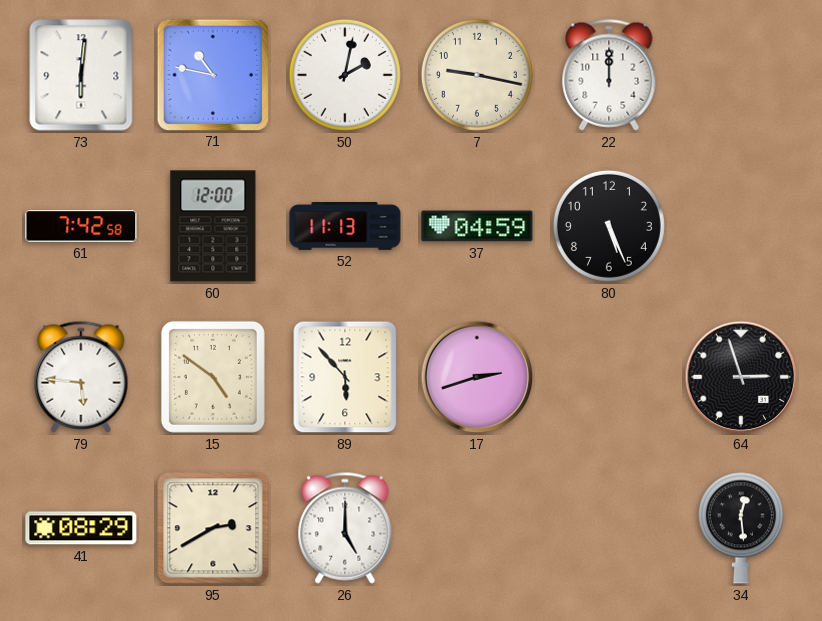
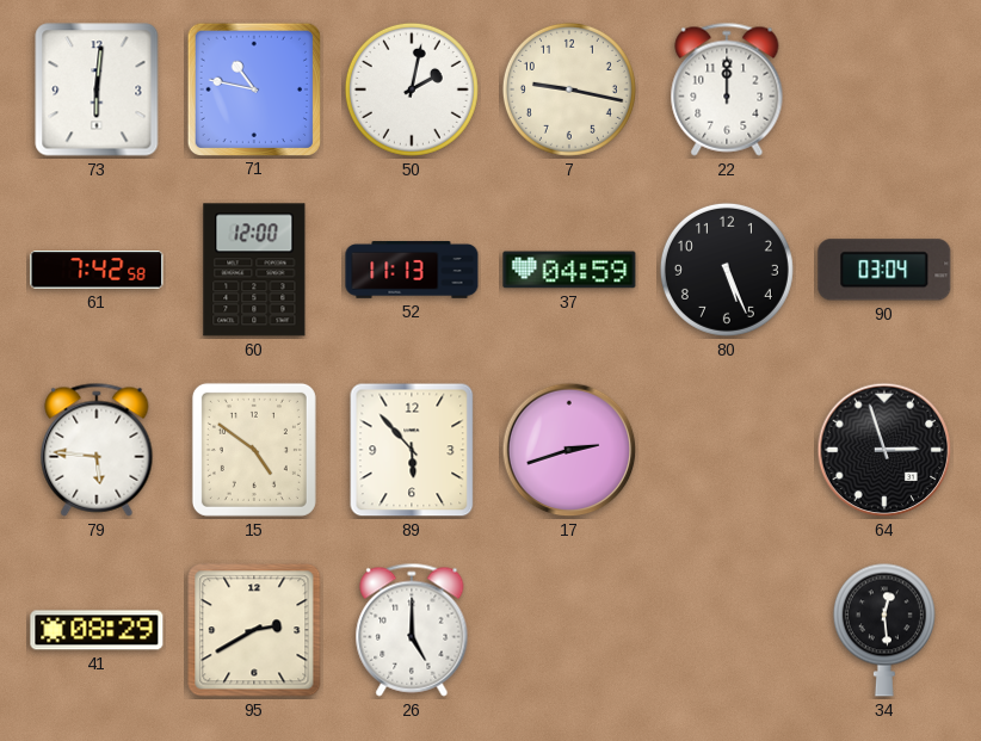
90: none -> 03:04
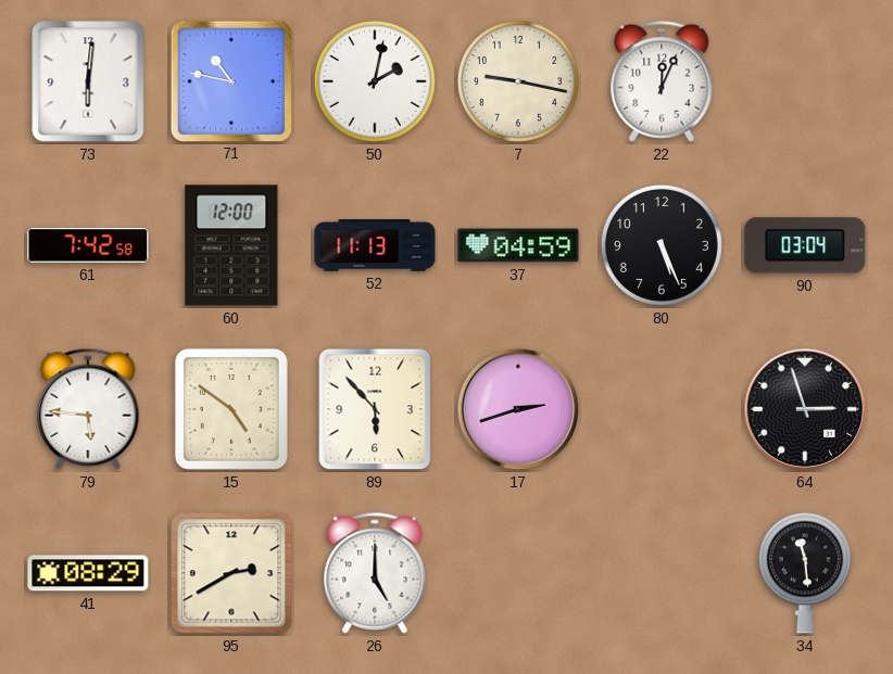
22: 12:00 -> 12:04
34: 12:29 -> 11:29
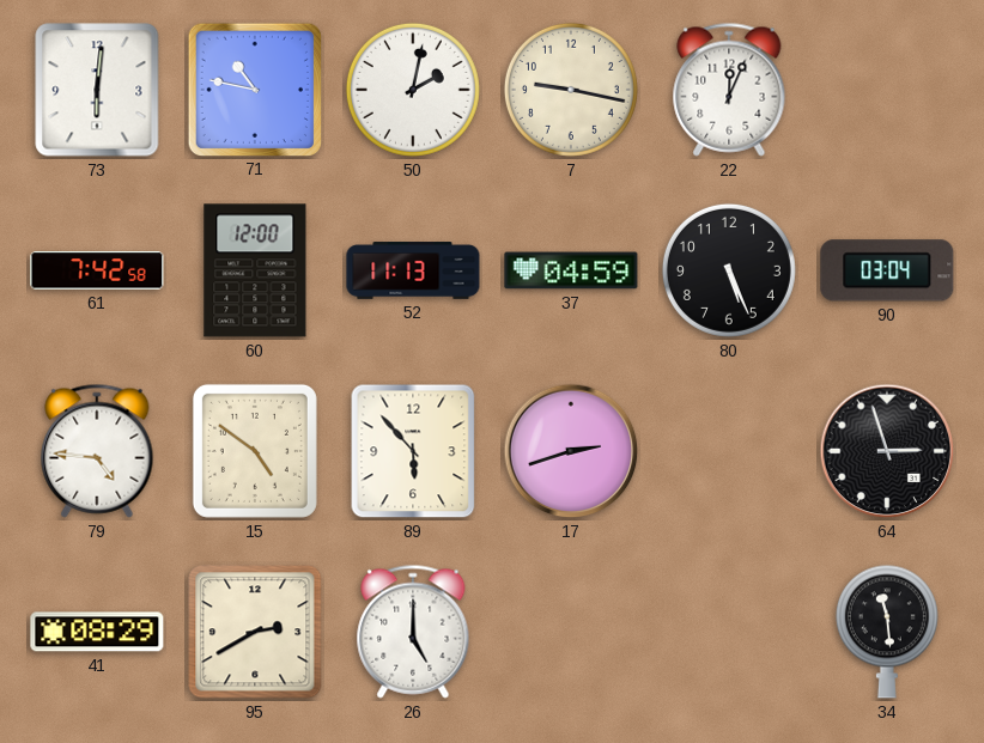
79: 5:46 -> 4:46
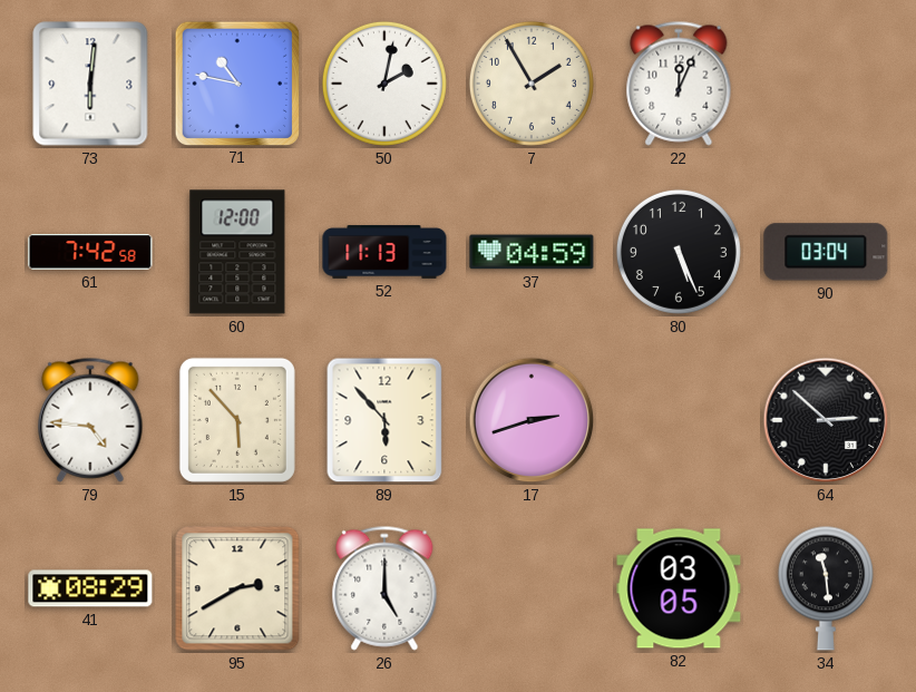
7: 9:17 -> 1:55
15: 4:51 -> 5:53
64: 2:57 -> 2:52
82: none -> 03:05
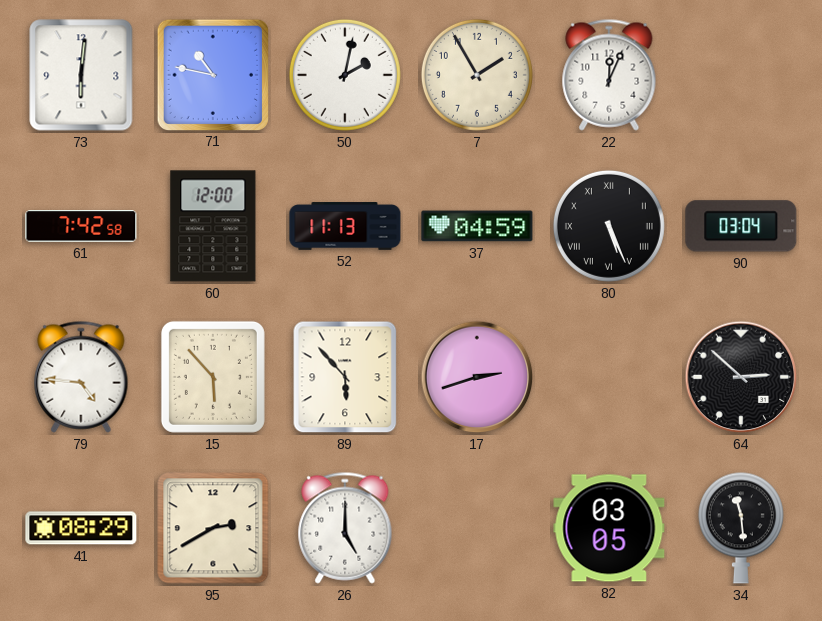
80 numerals: Arabic -> Roman
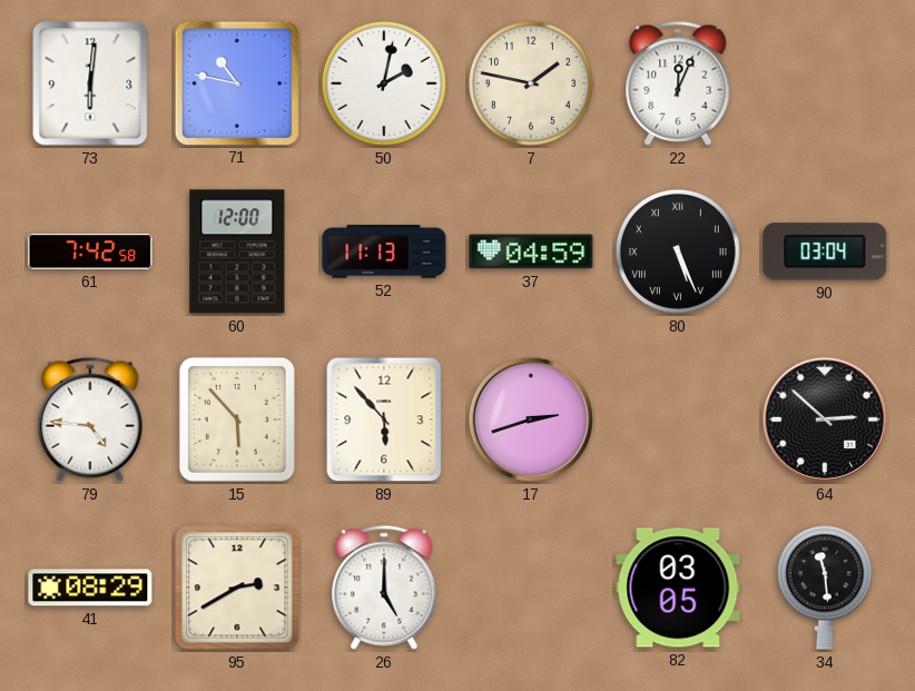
7: 1:55 -> 1:47
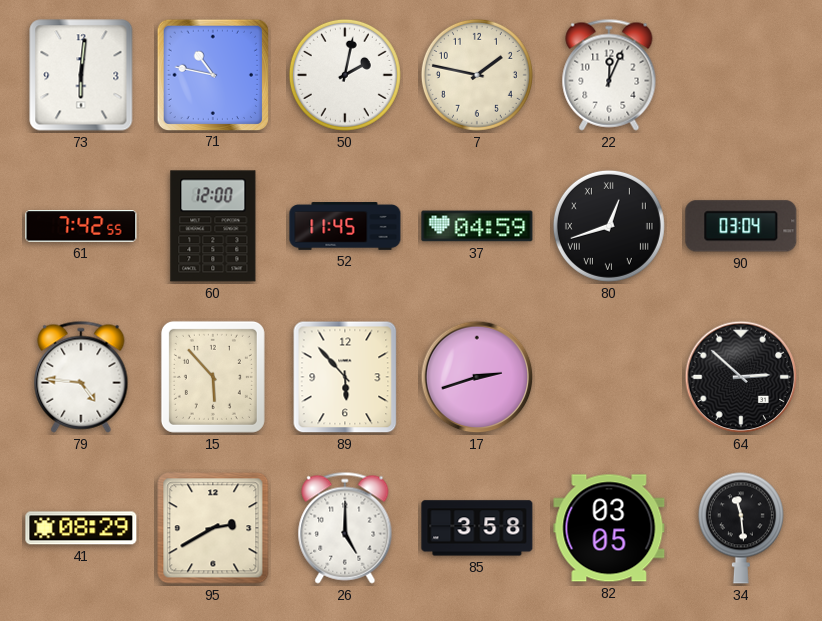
61: 7:42:58 -> 7:42:55
52: 11:13 -> 11:45
80: 5:26 -> 12:42
85: none -> 3:58
